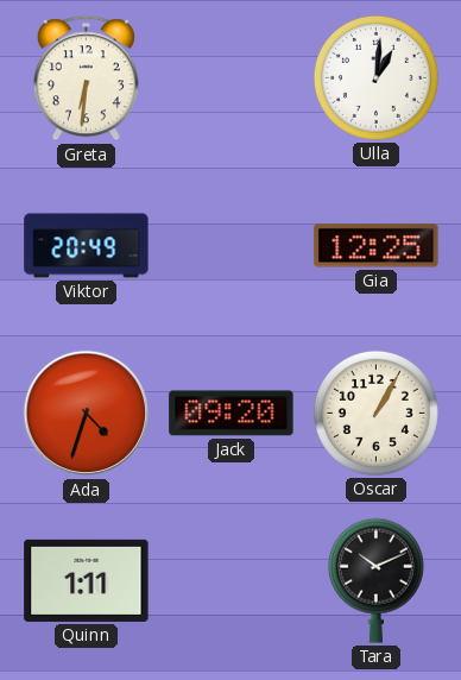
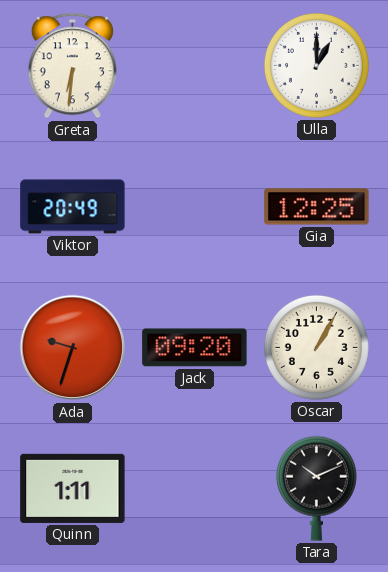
Ulla: 1:01 -> 1:00
Ada: 4:33 -> 9:33
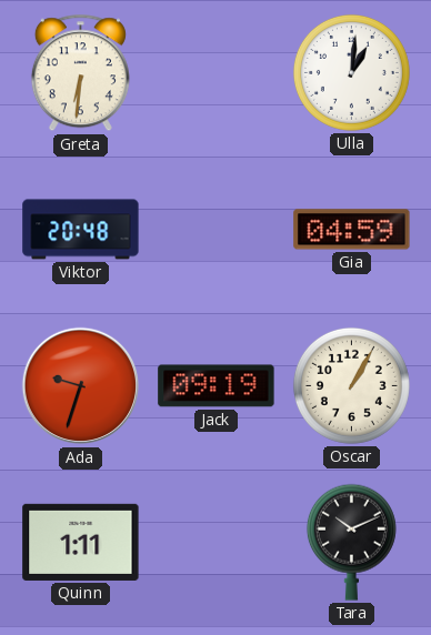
Ulla: 1:00 -> 1:01
Viktor: 20:49 -> 20:48
Gia: 12:25 -> 04:59
Jack: 09:20 -> 09:19
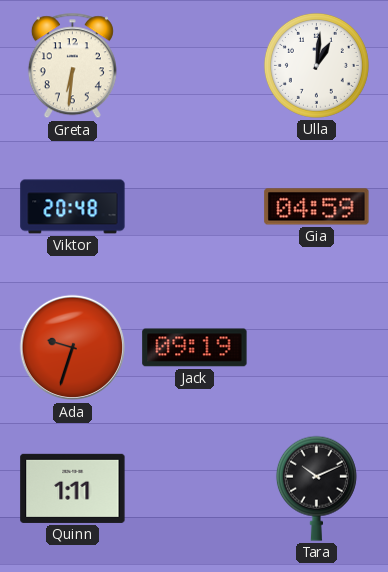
Oscar: 1:05 -> none
